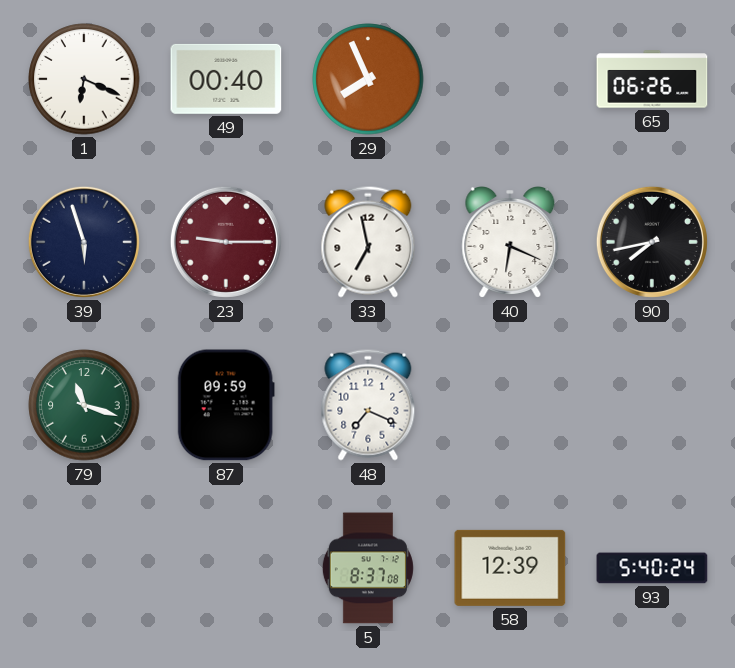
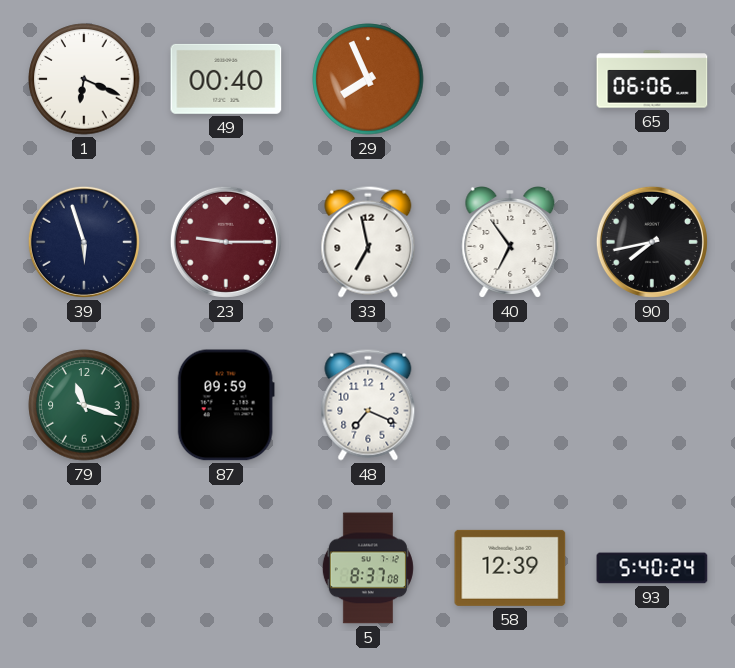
65: 06:26 -> 06:06
40: 6:19 -> 6:54
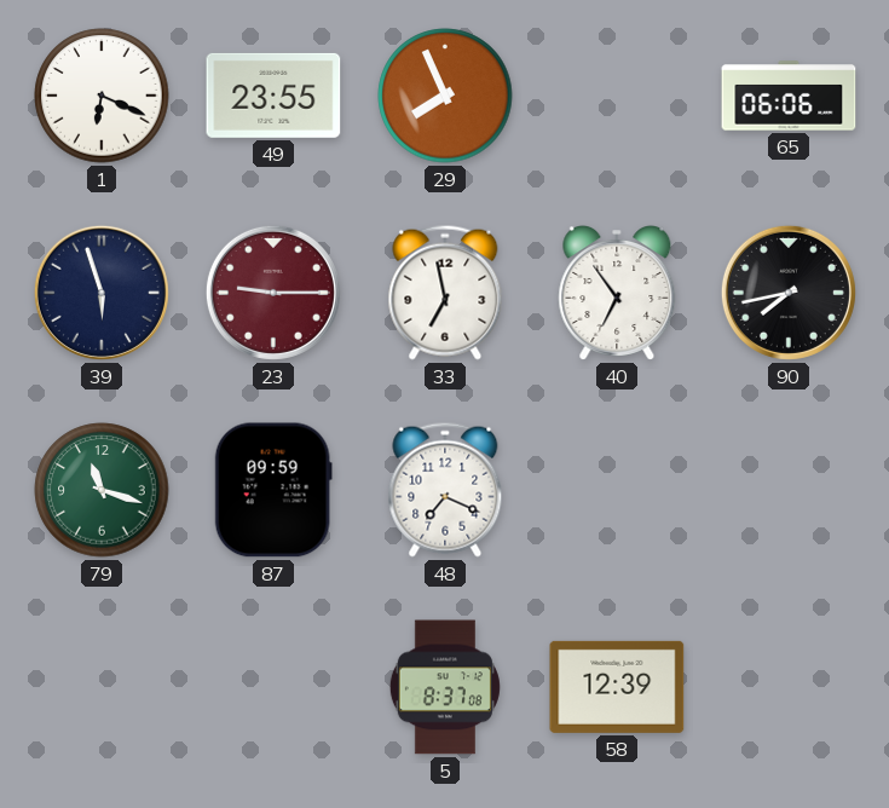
49: 00:40 -> 23:55
93: 5:40 -> none
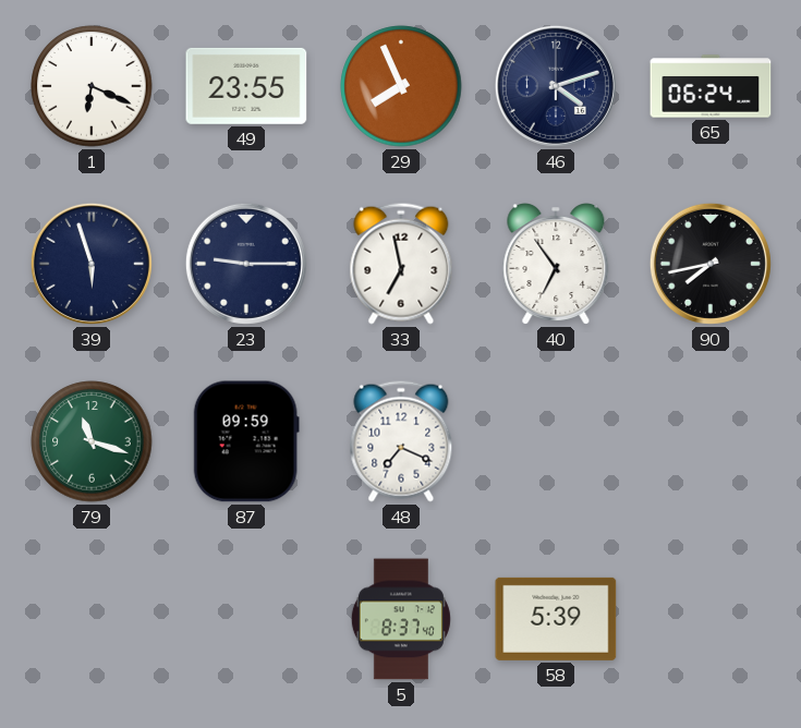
46: none -> 4:12
65: 06:06 -> 06:24
23 dial: burgundy -> navy
5: 8:37:08 -> 8:37:40
58: 12:39 -> 5:39
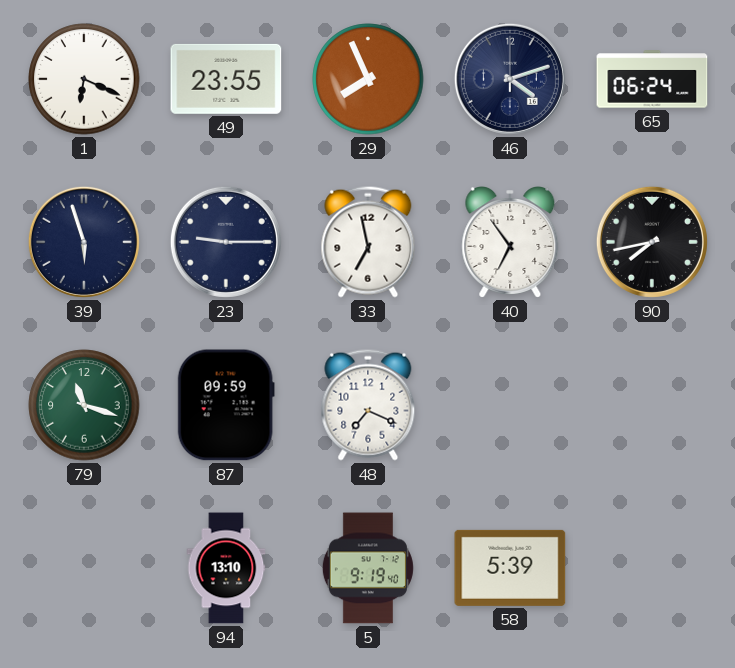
94: none -> 13:10
5: 8:37 -> 9:19
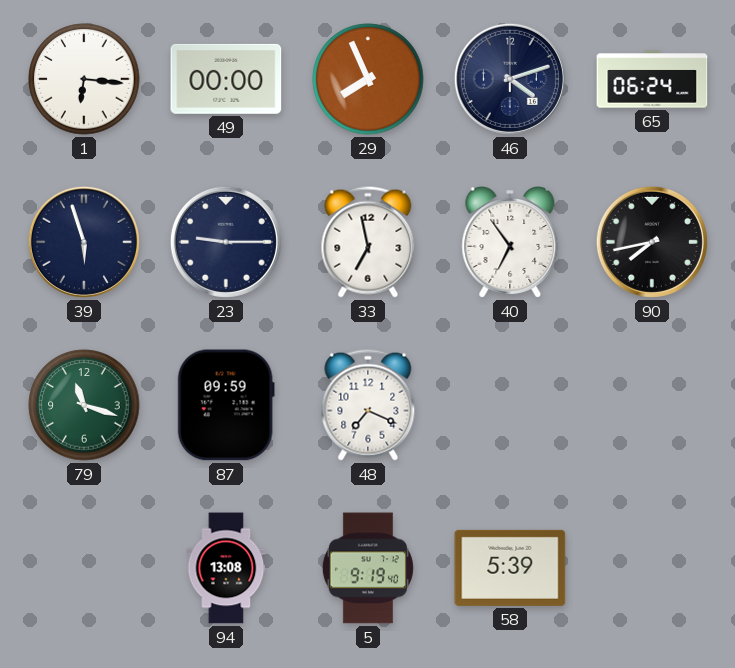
1: 6:19 -> 6:16
49: 23:55 -> 00:00
94: 13:10 -> 13:08
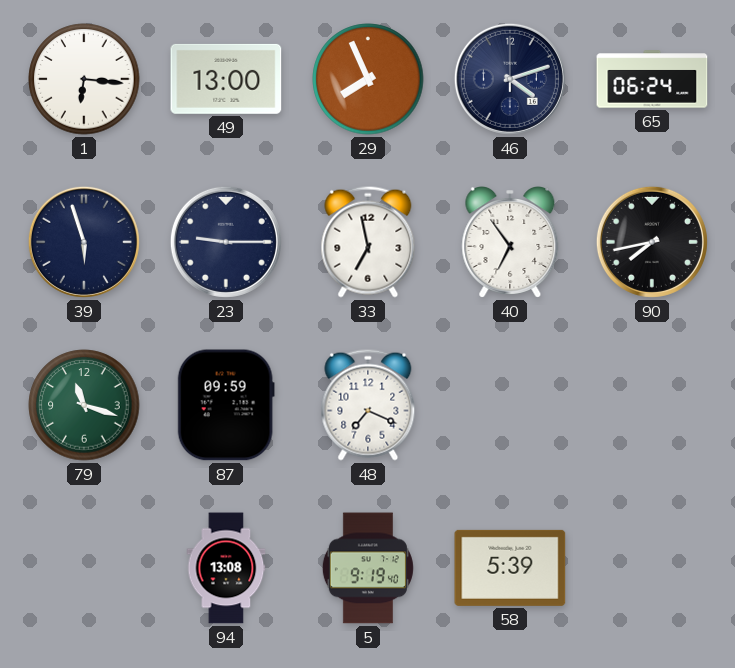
49: 00:00 -> 13:00
